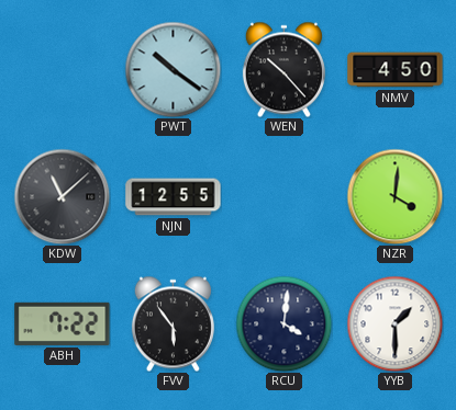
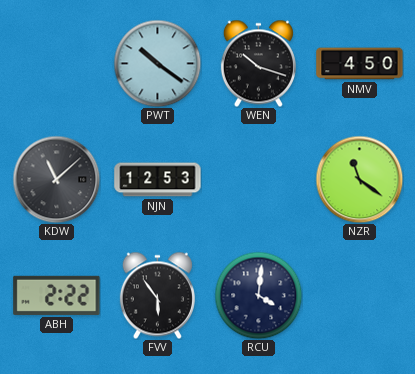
WEN: 10:23 -> 10:18
NJN: 12:55 -> 12:53
NZR: 4:01 -> 11:21
ABH: 7:22 -> 2:22
YYB: 1:30 -> none
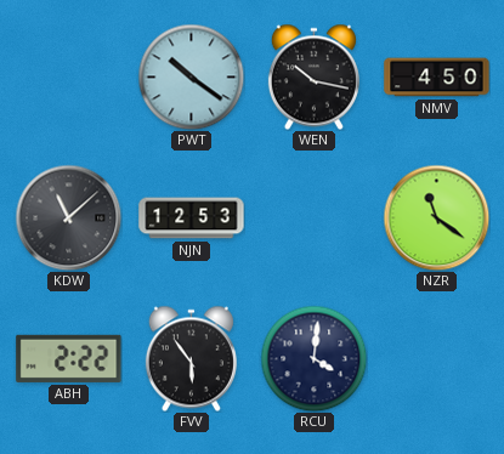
WEN: 10:18 -> 10:17
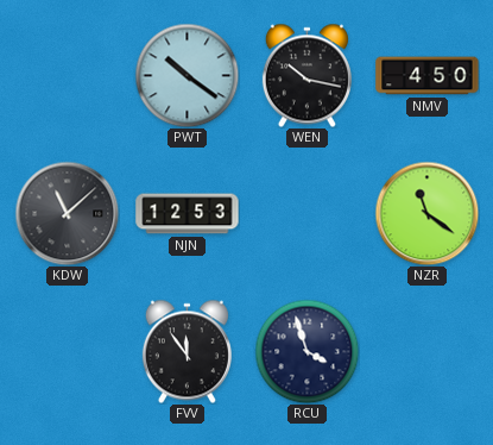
ABH: 2:22 -> none
FVV: 5:54 -> 11:54
RCU: 4:01 -> 3:57
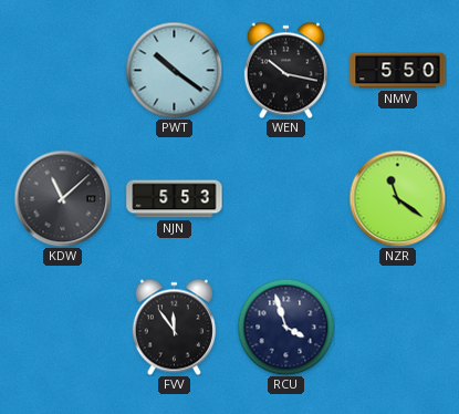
NMV: 4:50 -> 5:50
NJN: 12:53 -> 5:53
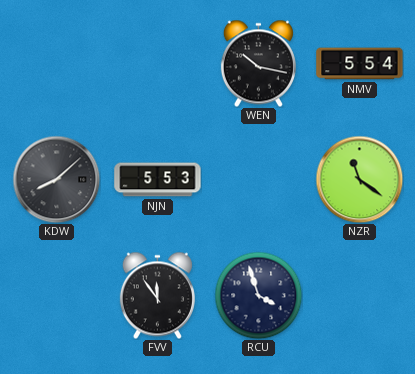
PWT: 10:21 -> none
NMV: 5:50 -> 5:54
KDW: 11:08 -> 8:08
